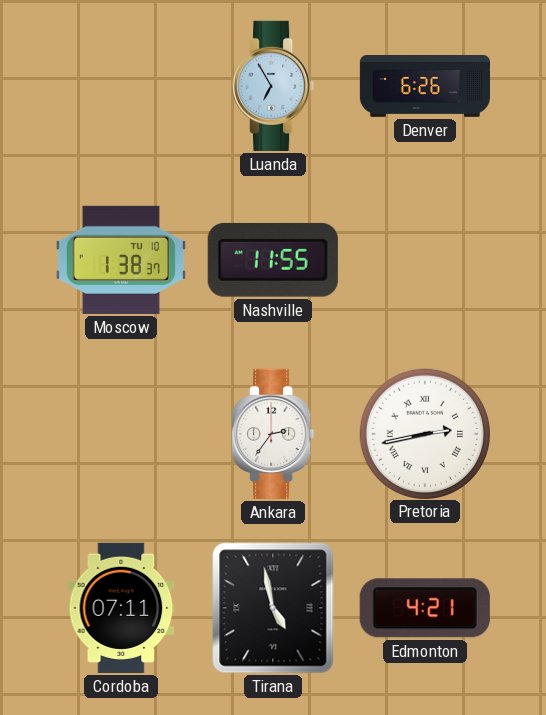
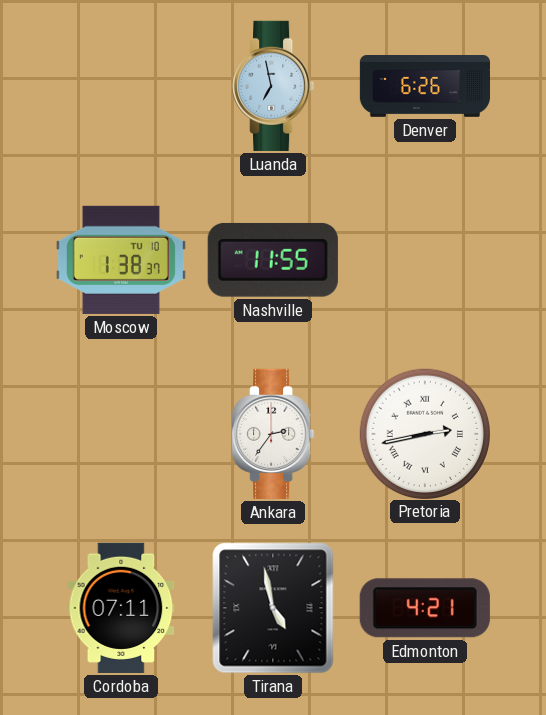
Luanda: 6:55 -> 6:58
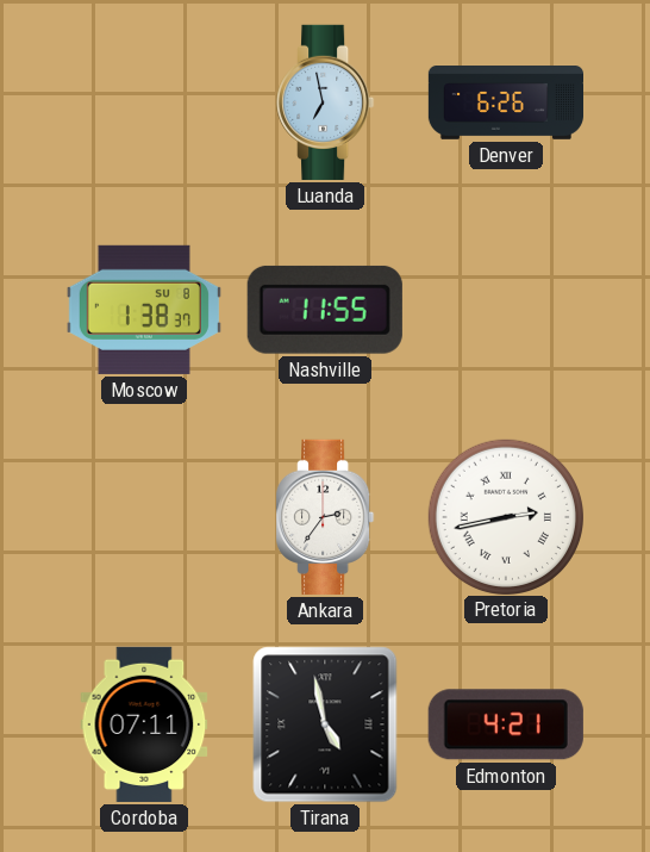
Moscow date: TU 10 -> SU 8
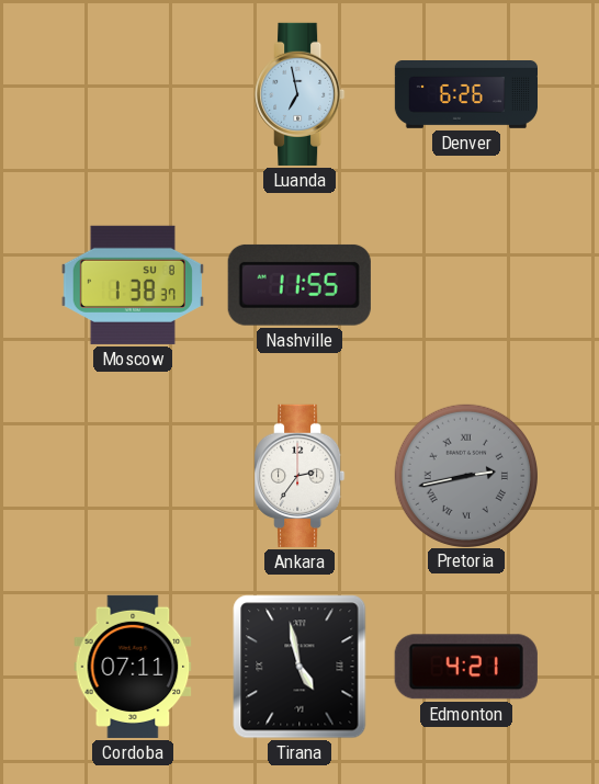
Pretoria dial: white -> grey
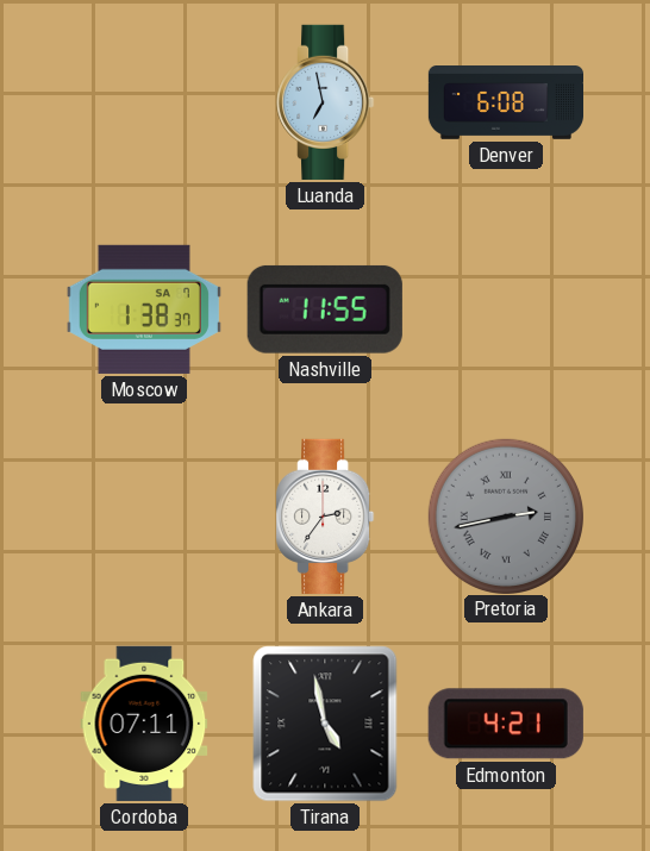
Denver: 6:26 -> 6:08
Moscow date: SU 8 -> SA 7
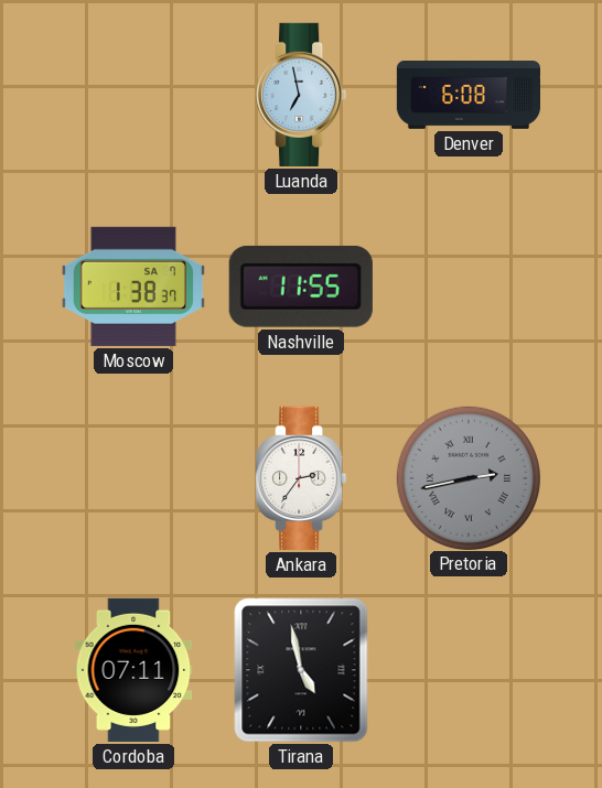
Edmonton: 4:21 -> none
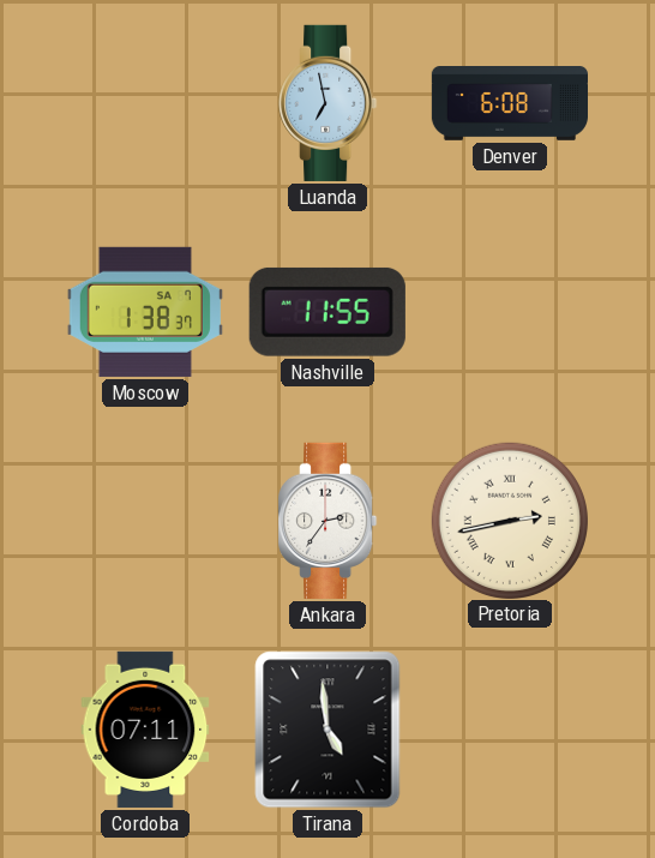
Pretoria dial: grey -> cream
Tirana: 4:58 -> 4:59
